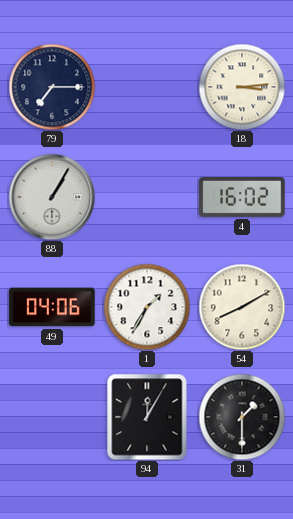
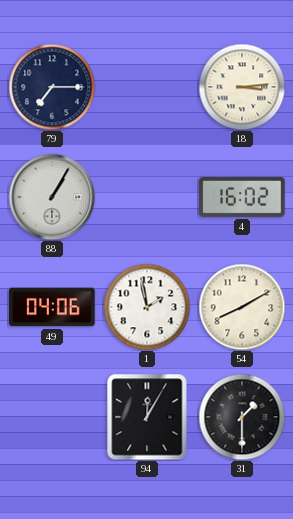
1: 1:35 -> 1:58
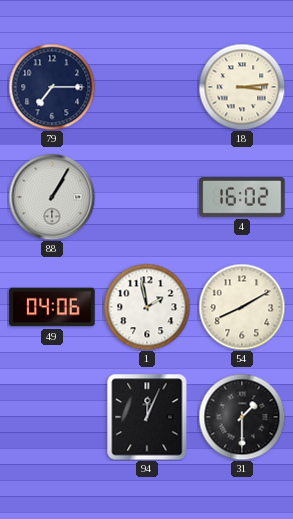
94: 12:05 -> 12:04
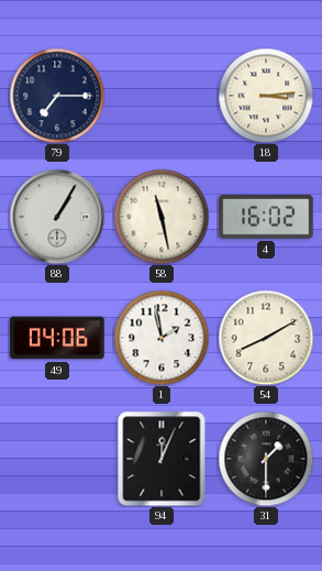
58: none -> 11:28
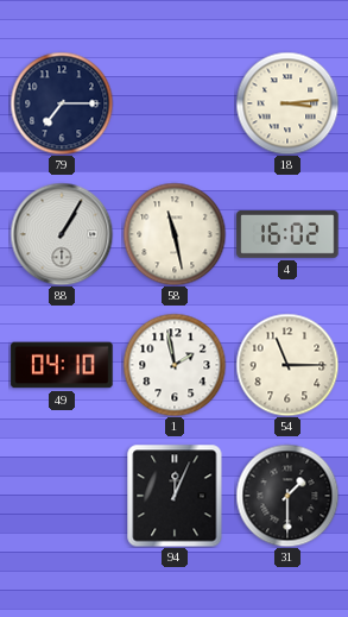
49: 04:06 -> 04:10
54: 8:10 -> 11:15
